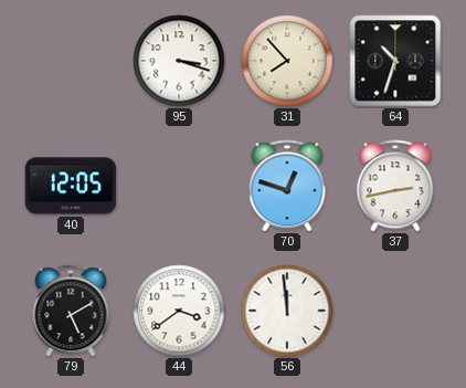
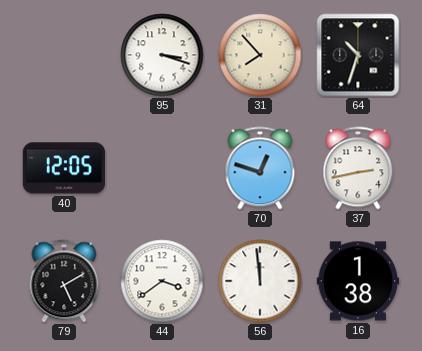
16: none -> 1:38
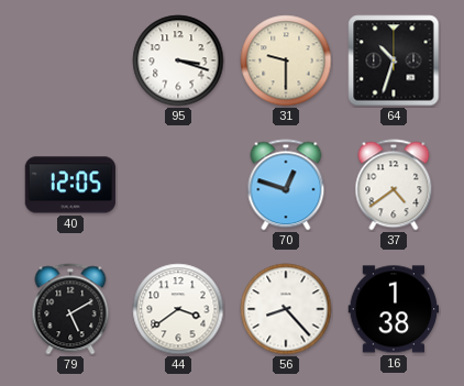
31: 7:53 -> 9:30
37: 2:43 -> 4:39
56: 11:59 -> 8:23
